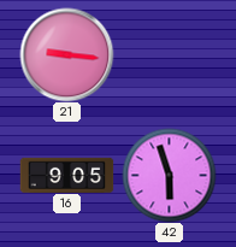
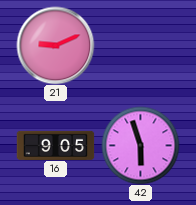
21: 9:16 -> 9:11
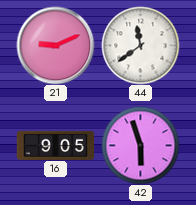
44: none -> 11:39
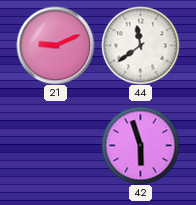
16: 9:05 -> none
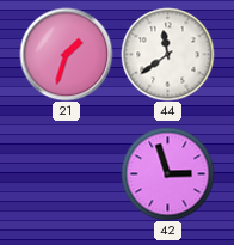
21: 9:11 -> 1:33
42: 5:57 -> 2:57
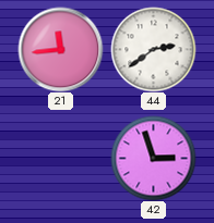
21: 1:33 -> 11:44
44: 11:39 -> 2:39
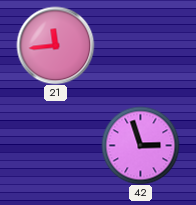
44: 2:39 -> none
